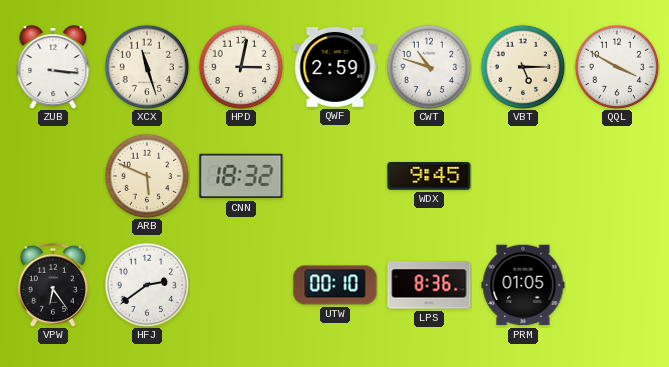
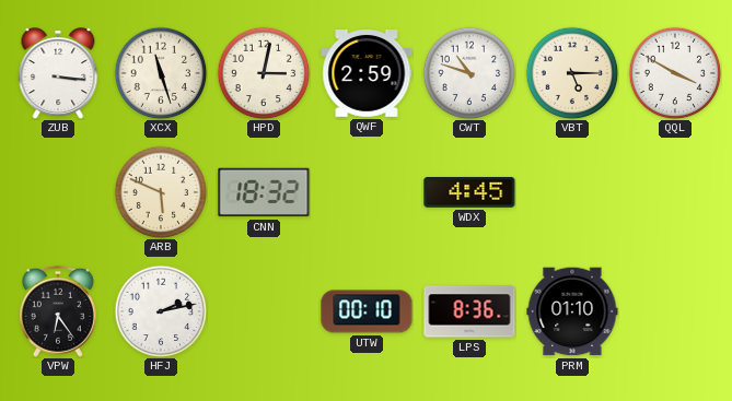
WDX: 9:45 -> 4:45
HFJ: 2:39 -> 2:13
PRM: 01:05 -> 01:10
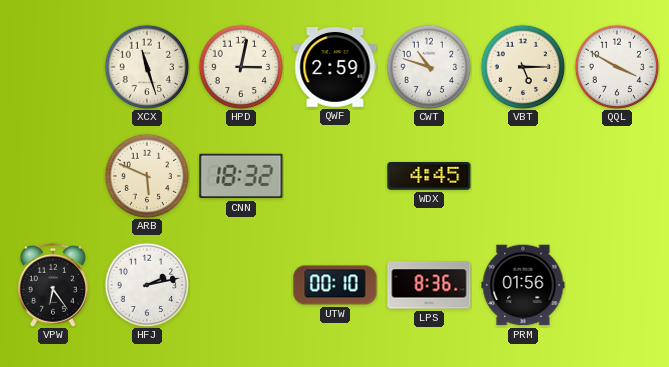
ZUB: 3:16 -> none
PRM: 01:10 -> 01:56
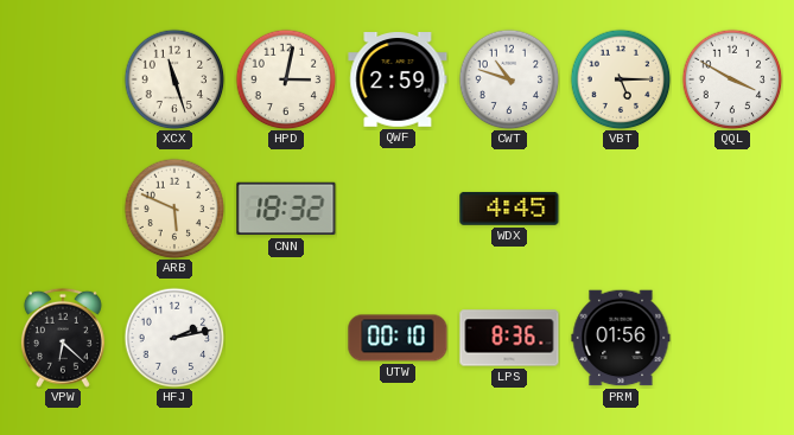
VPW: 6:24 -> 6:22
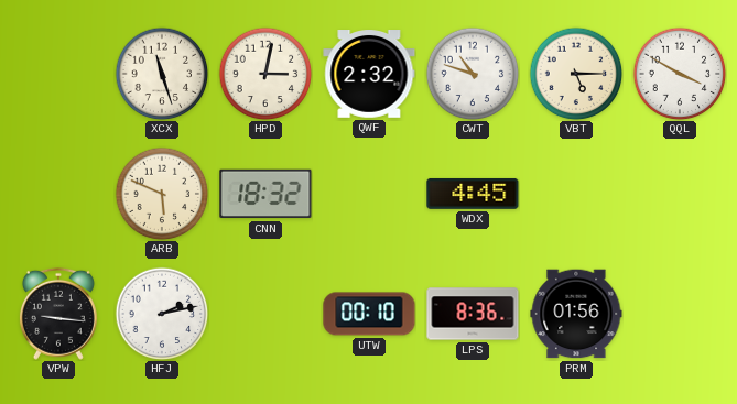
QWF: 2:59 -> 2:32
VPW: 6:22 -> 9:16
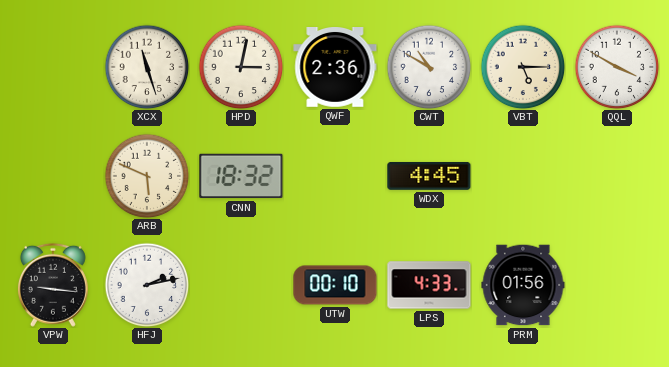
QWF: 2:32 -> 2:36
CWT: 10:48 -> 10:50
LPS: 8:36 -> 4:33
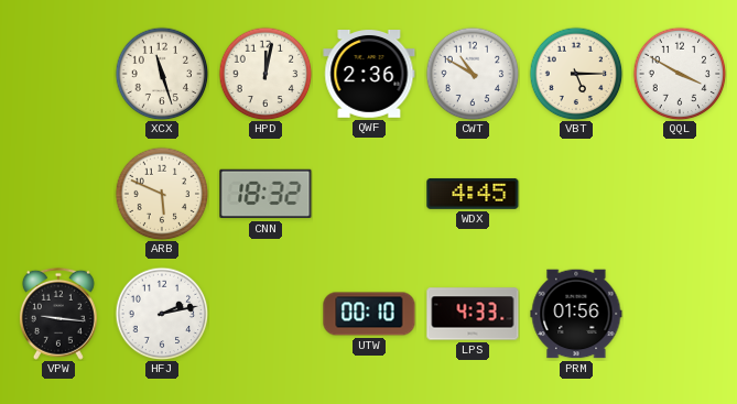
HPD: 3:02 -> 12:02
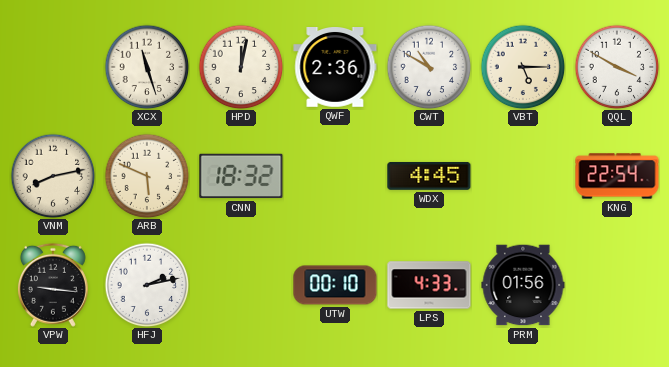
VNM: none -> 8:13
KNG: none -> 22:54
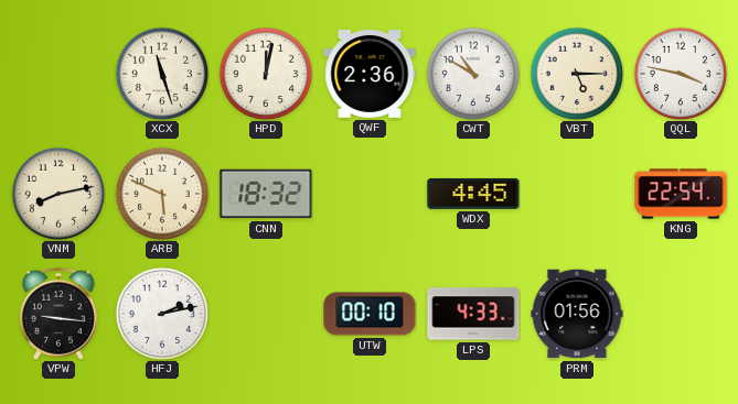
QQL: 3:50 -> 3:47
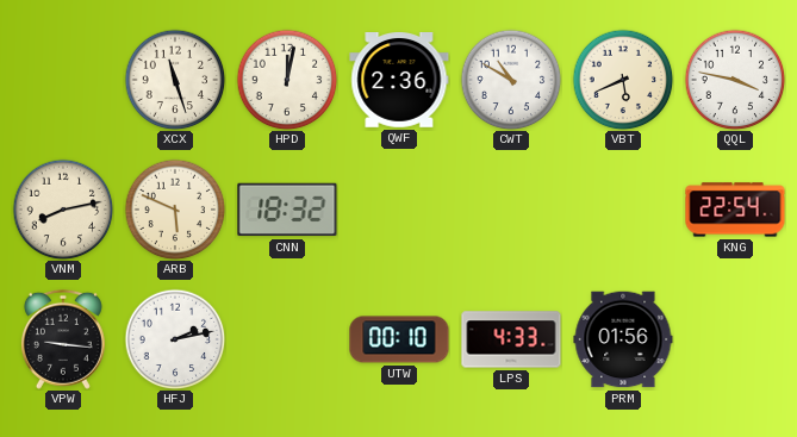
VBT: 5:15 -> 5:41
WDX: 4:45 -> none
